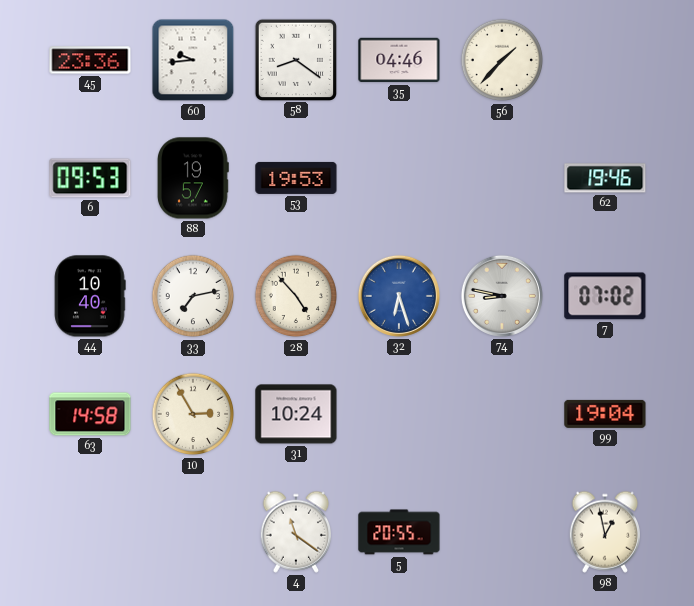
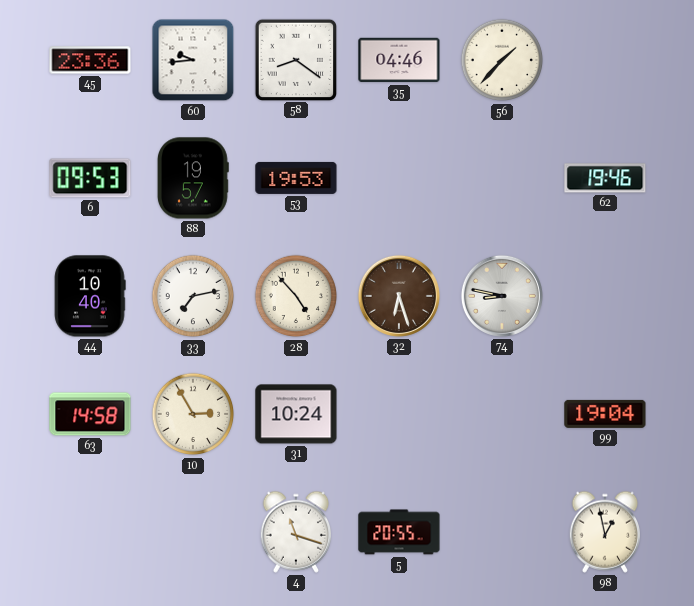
32 dial: blue -> brown
7: 07:02 -> none
4: 11:21 -> 11:18
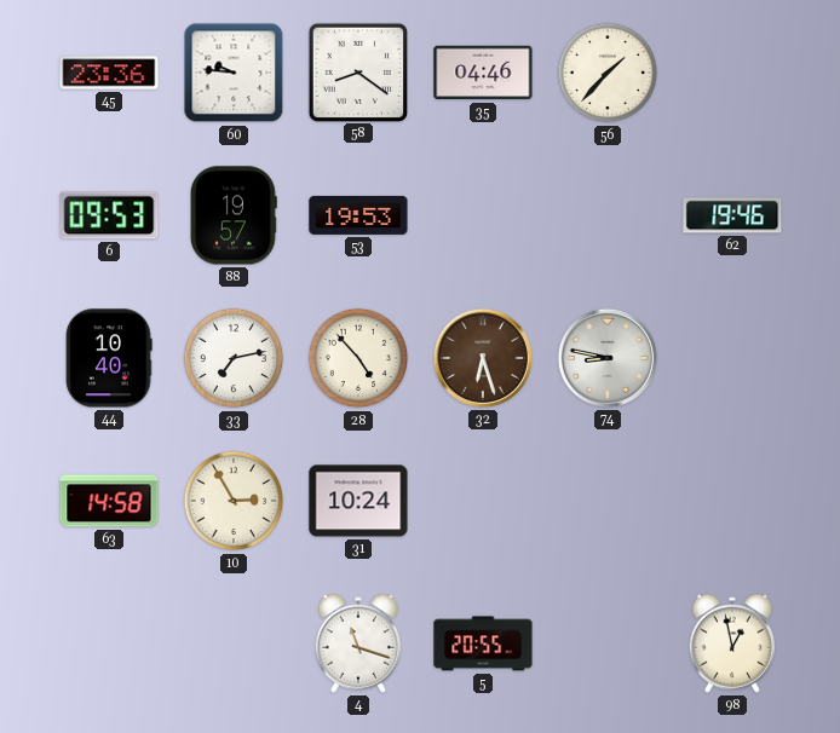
60: 9:44 -> 9:46
99: 19:04 -> none
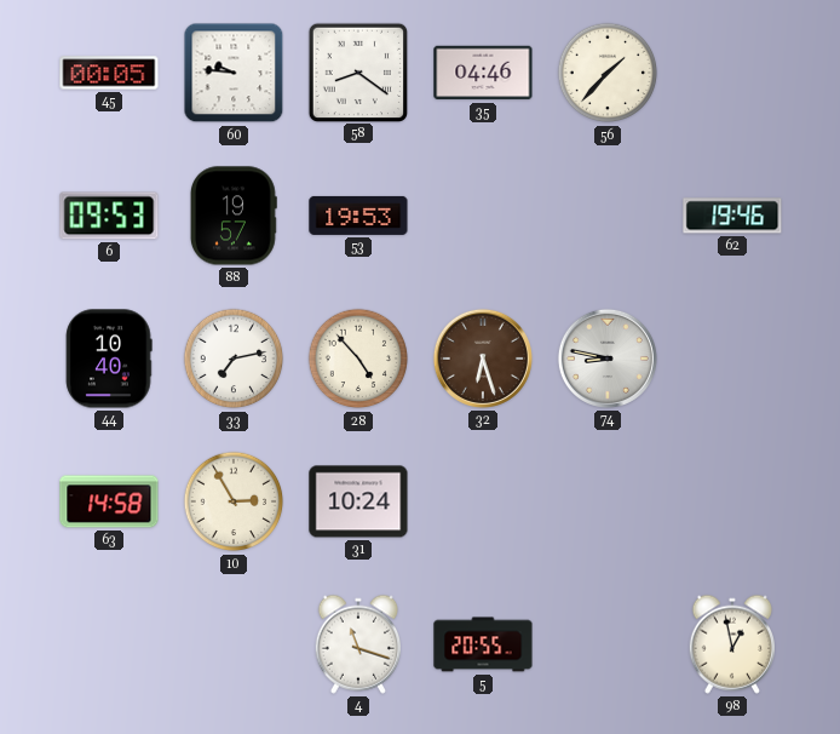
45: 23:36 -> 00:05
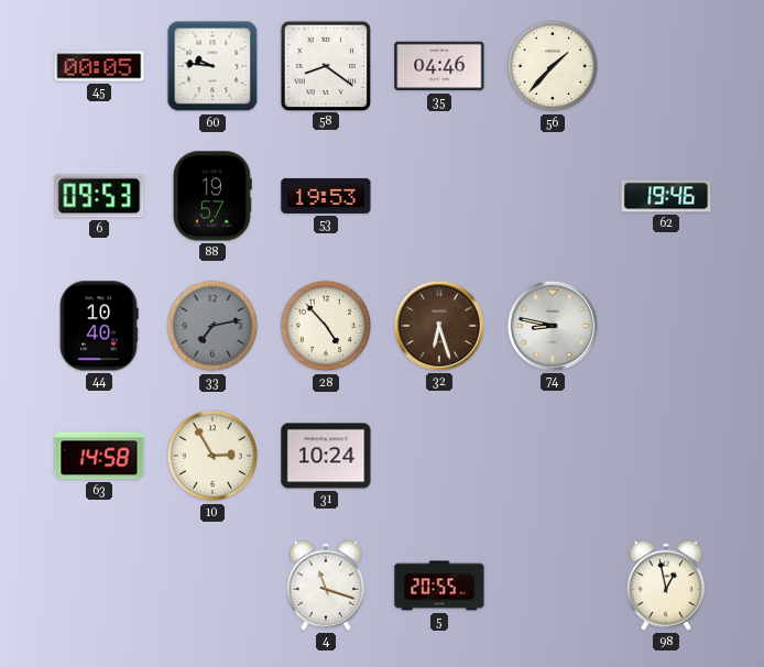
33 dial: white -> grey
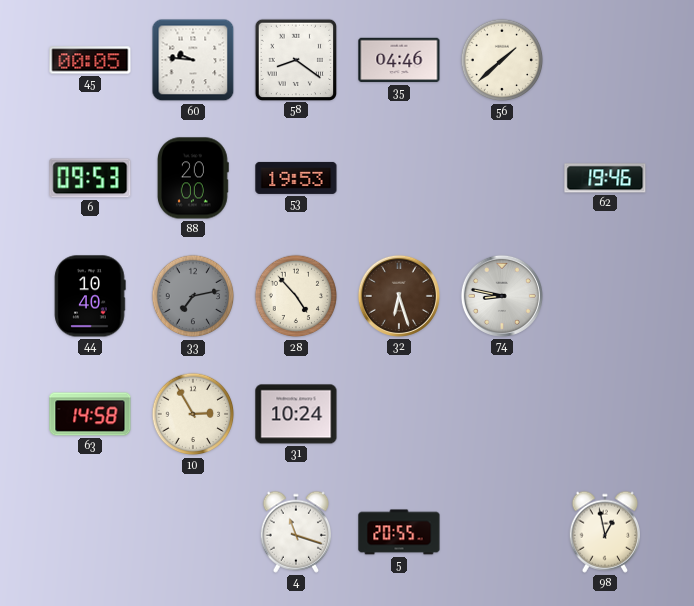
56: 1:37 -> 1:38
88: 19:57 -> 20:00
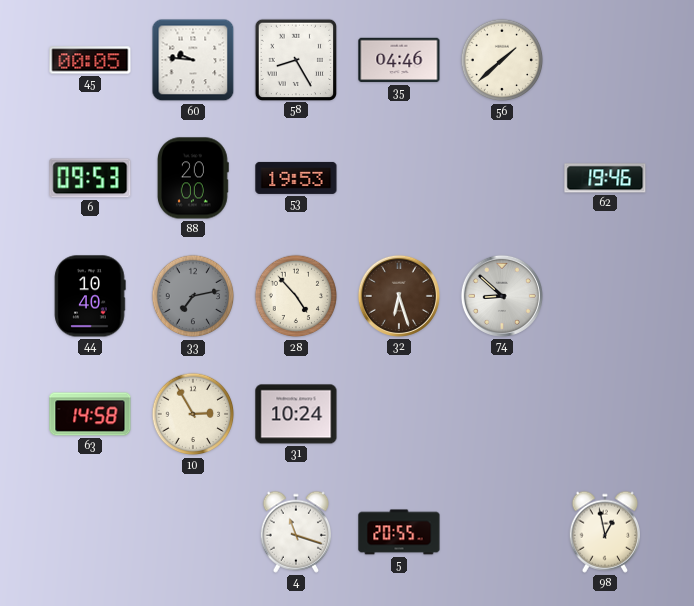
58: 8:21 -> 8:25
74: 8:47 -> 8:52
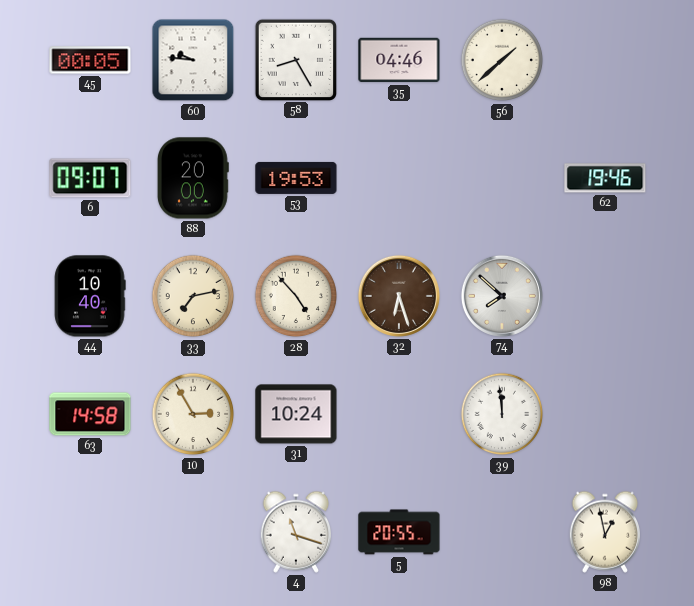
6: 09:53 -> 09:07
33 dial: grey -> cream
74: 8:52 -> 7:52
39: none -> 11:59
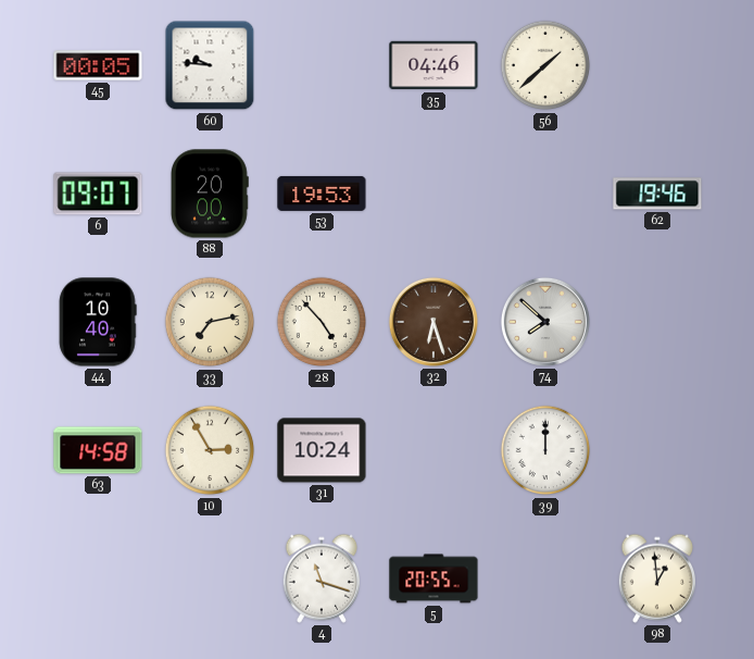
58: 8:25 -> none
39: 11:59 -> 12:00
98: 12:58 -> 12:59
